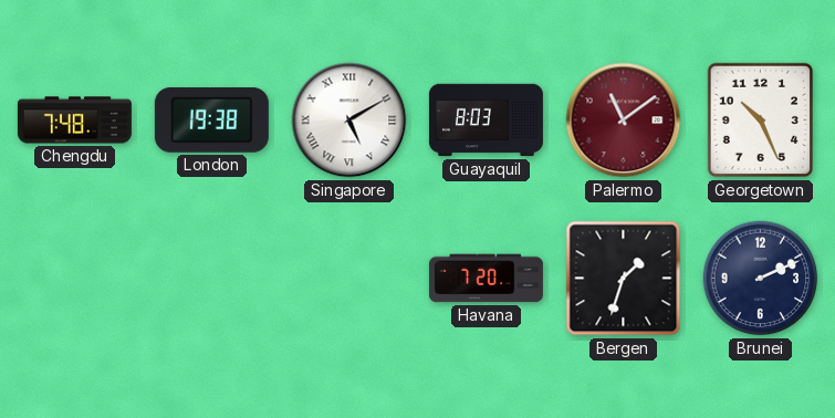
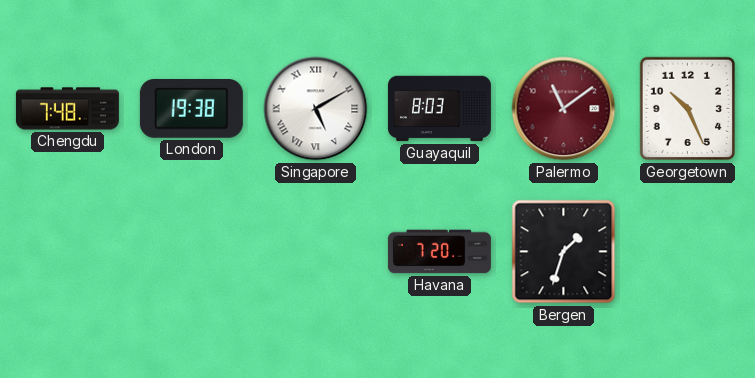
Brunei: 2:11 -> none
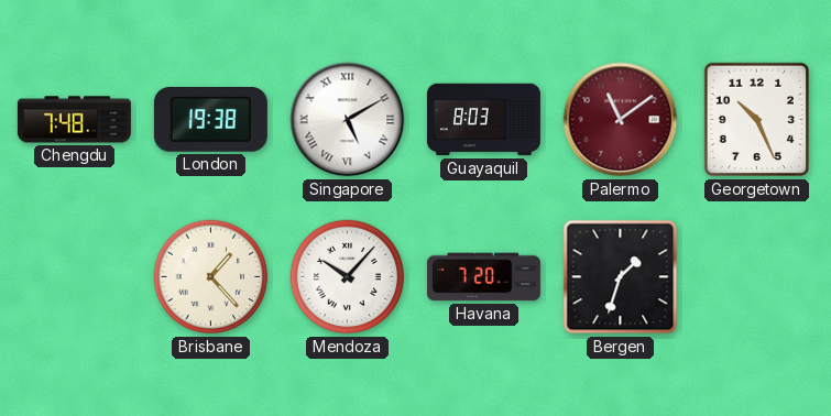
Brisbane: none -> 1:23
Mendoza: none -> 10:07
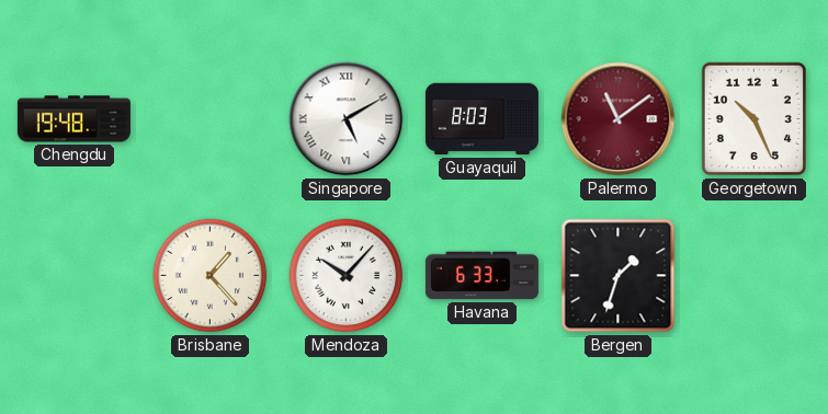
Chengdu: 7:48 -> 19:48
London: 19:38 -> none
Havana: 7:20 -> 6:33
